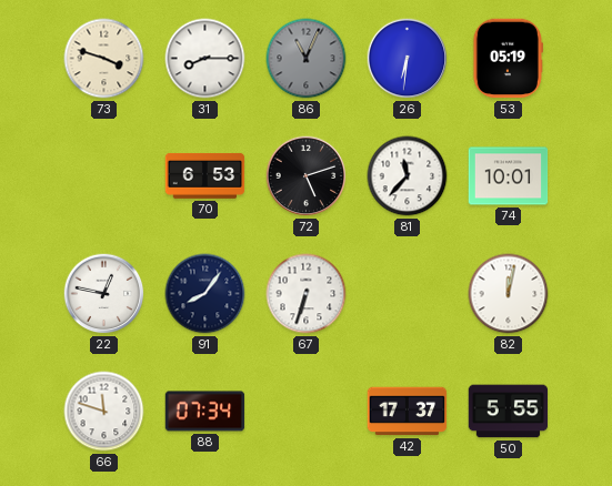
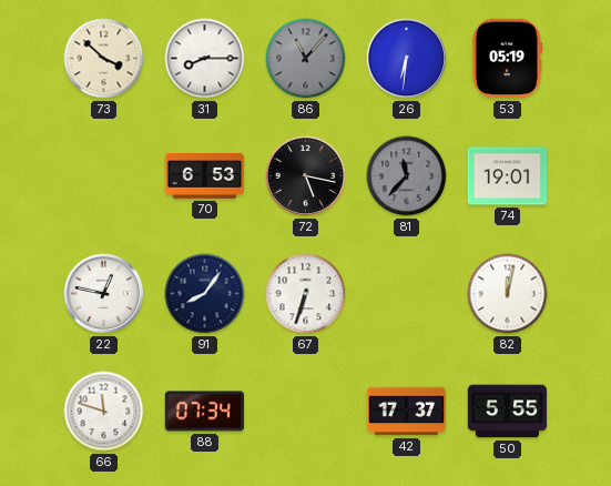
73: 3:48 -> 3:52
86: 11:04 -> 11:07
72: 5:12 -> 5:17
81 dial: white -> grey
74: 10:01 -> 19:01
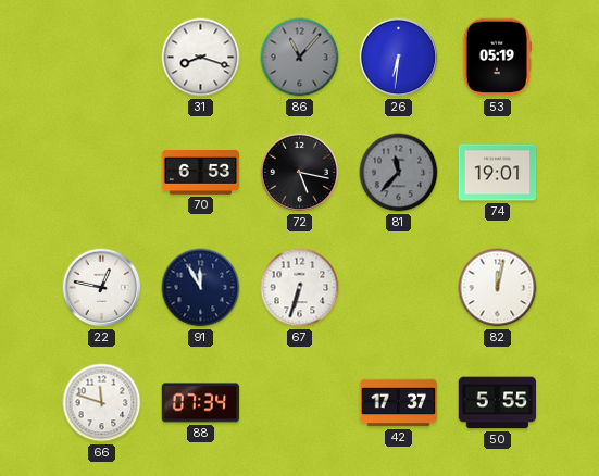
73: 3:52 -> none
31: 8:15 -> 8:18
91: 8:06 -> 11:55
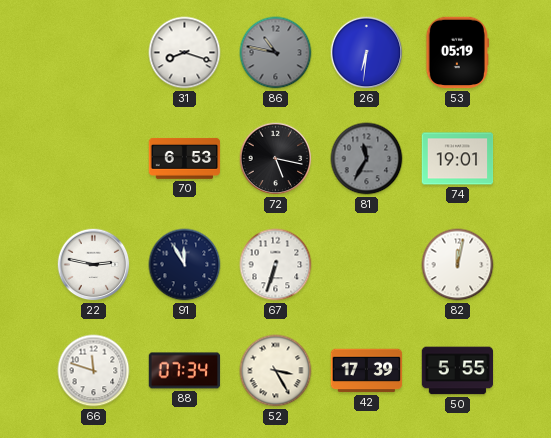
86: 11:07 -> 10:47
81: 11:37 -> 11:35
22: 12:47 -> 2:47
52: none -> 3:25
42: 17:37 -> 17:39
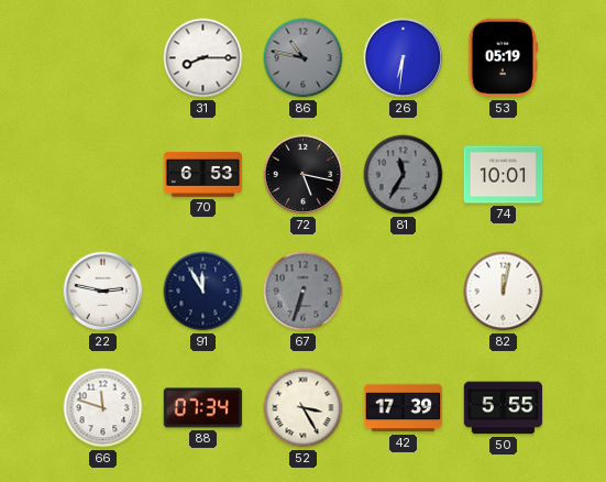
31: 8:18 -> 8:15
74: 19:01 -> 10:01
67 dial: white -> grey
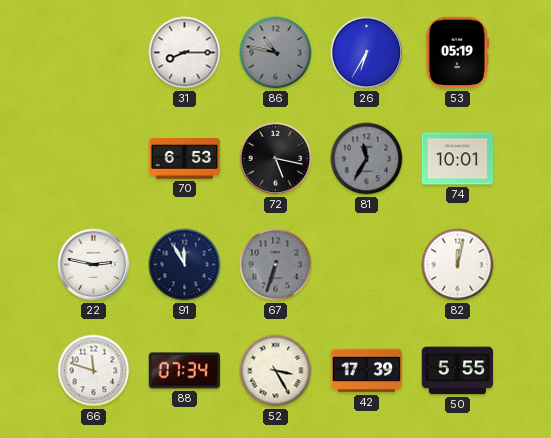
26: 6:31 -> 6:35
